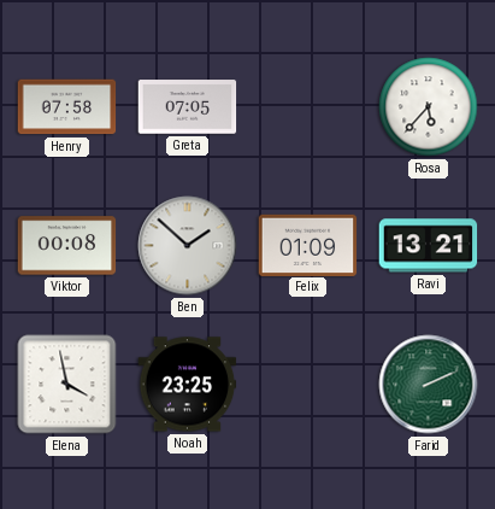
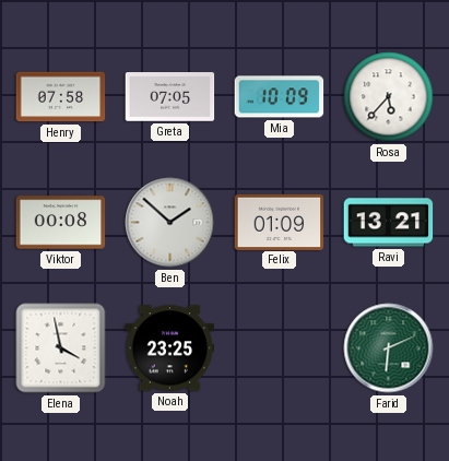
Mia: none -> 10:09
Farid: 2:11 -> 6:11
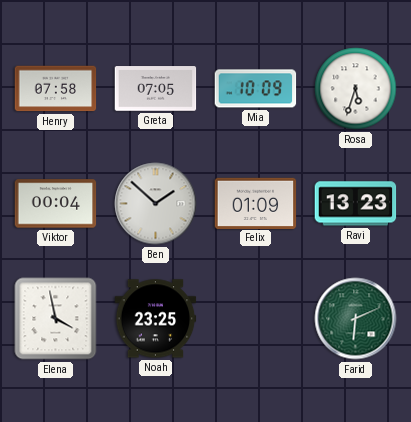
Rosa: 5:37 -> 5:33
Viktor: 00:08 -> 00:04
Ravi: 13:21 -> 13:23
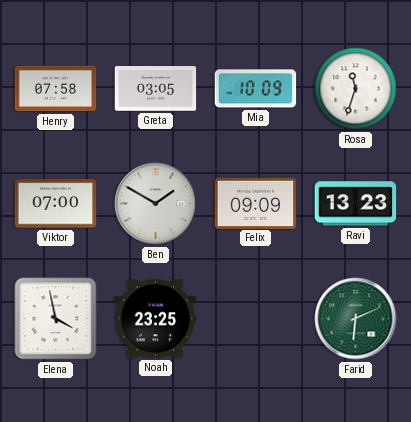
Greta: 07:05 -> 03:05
Rosa: 5:33 -> 11:33
Viktor: 00:04 -> 07:00
Ben: 1:52 -> 1:50
Felix: 01:09 -> 09:09
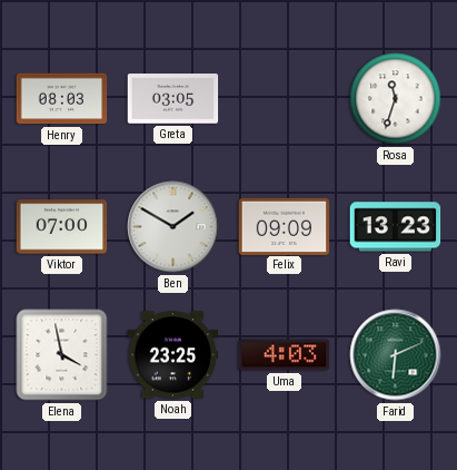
Henry: 07:58 -> 08:03
Mia: 10:09 -> none
Uma: none -> 4:03
